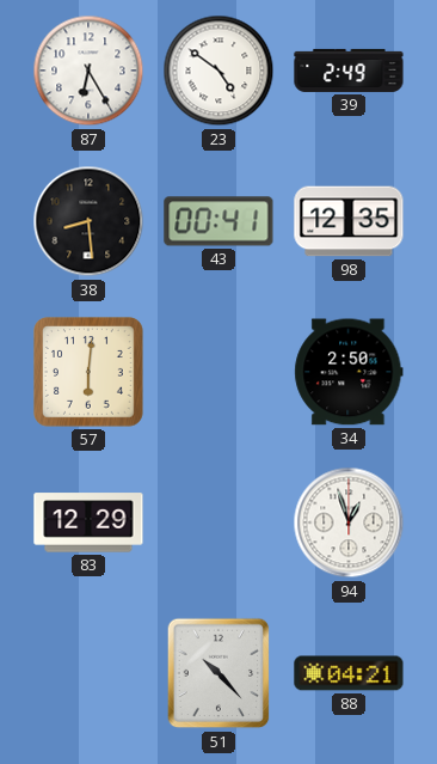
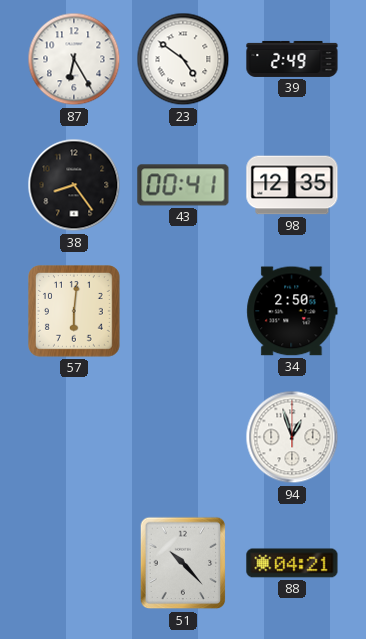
38: 8:29 -> 8:24
83: 12:29 -> none
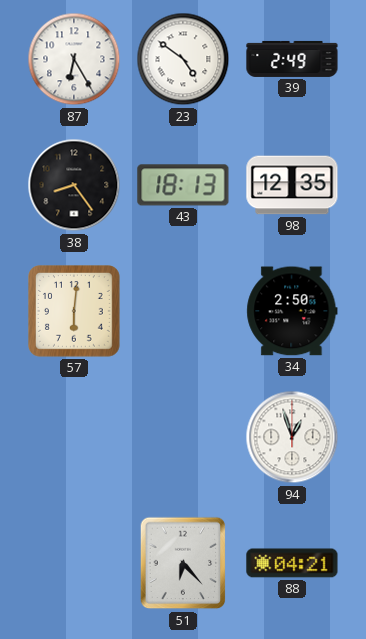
43: 00:41 -> 18:13
51: 10:23 -> 6:23
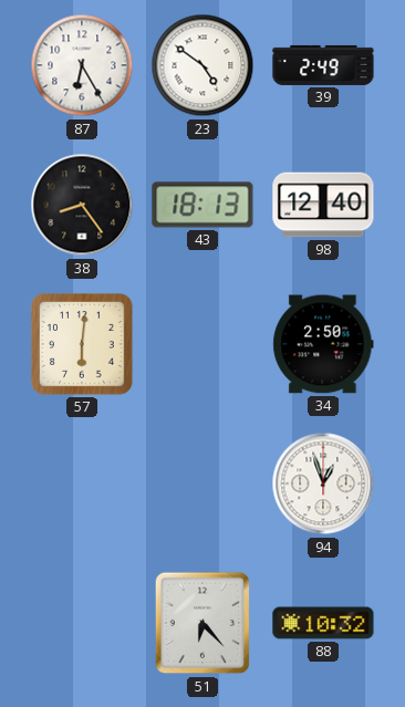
98: 12:35 -> 12:40
88: 04:21 -> 10:32
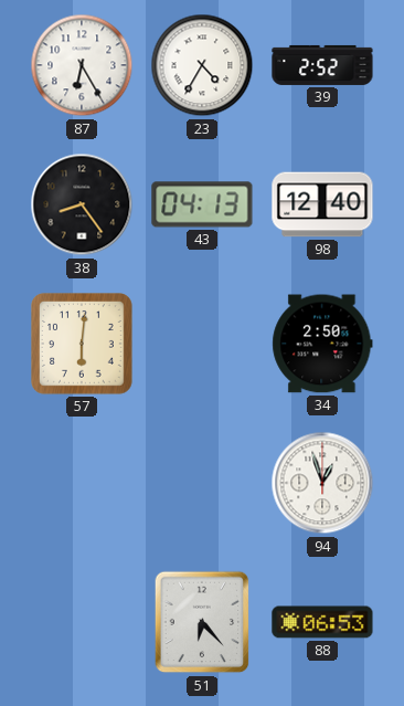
23: 4:51 -> 4:35
39: 2:49 -> 2:52
43: 18:13 -> 04:13
88: 10:32 -> 06:53
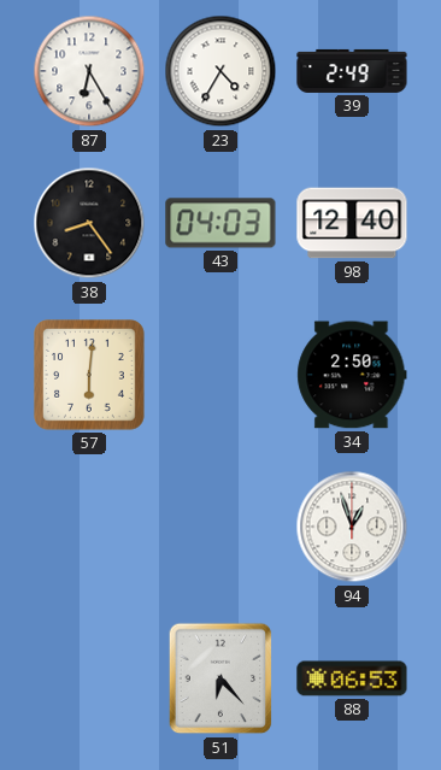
39: 2:52 -> 2:49
43: 04:13 -> 04:03
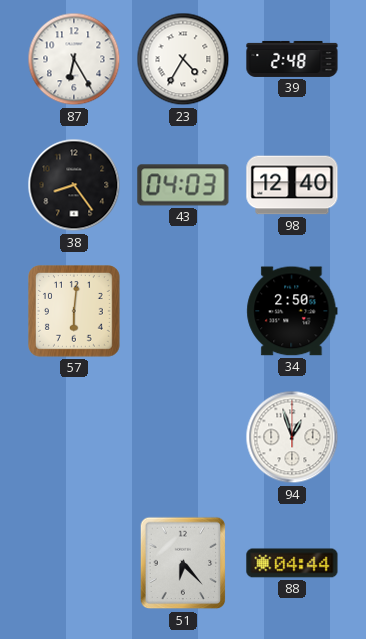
39: 2:49 -> 2:48
88: 06:53 -> 04:44
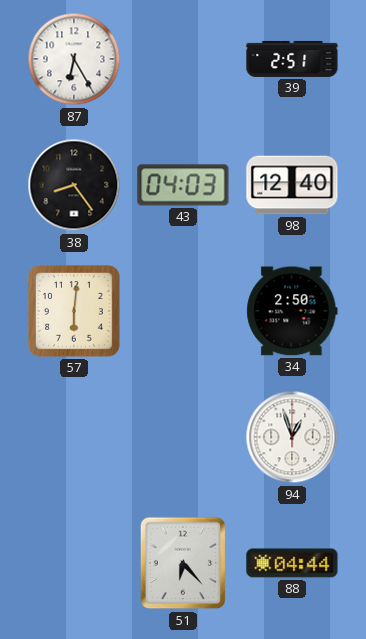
23: 4:35 -> none
39: 2:48 -> 2:51
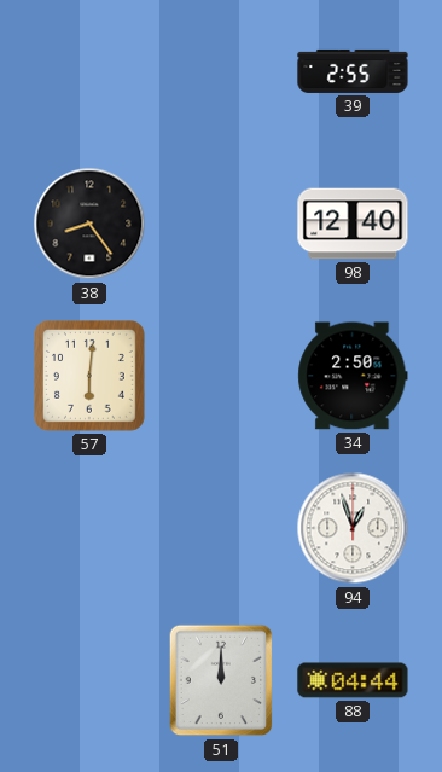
87: 6:25 -> none
39: 2:51 -> 2:55
43: 04:03 -> none
51: 6:23 -> 12:00
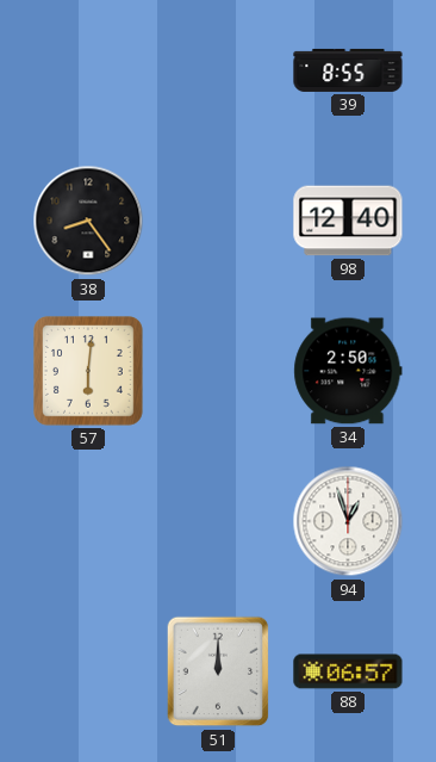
39: 2:55 -> 8:55
88: 04:44 -> 06:57
